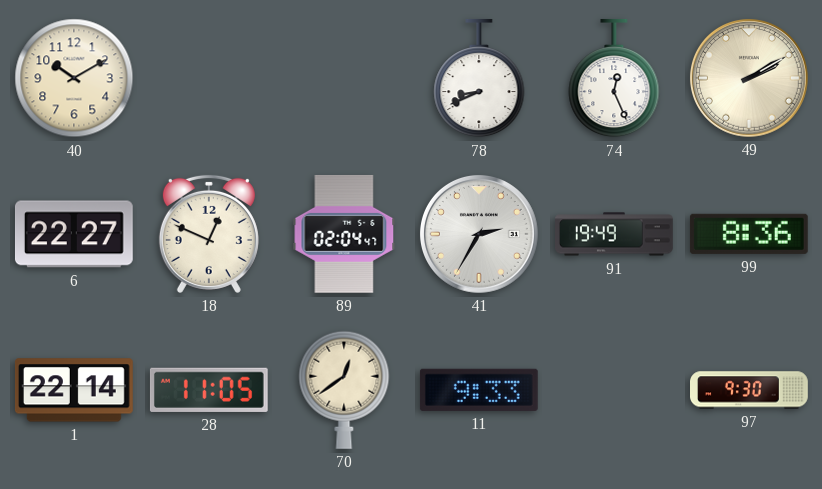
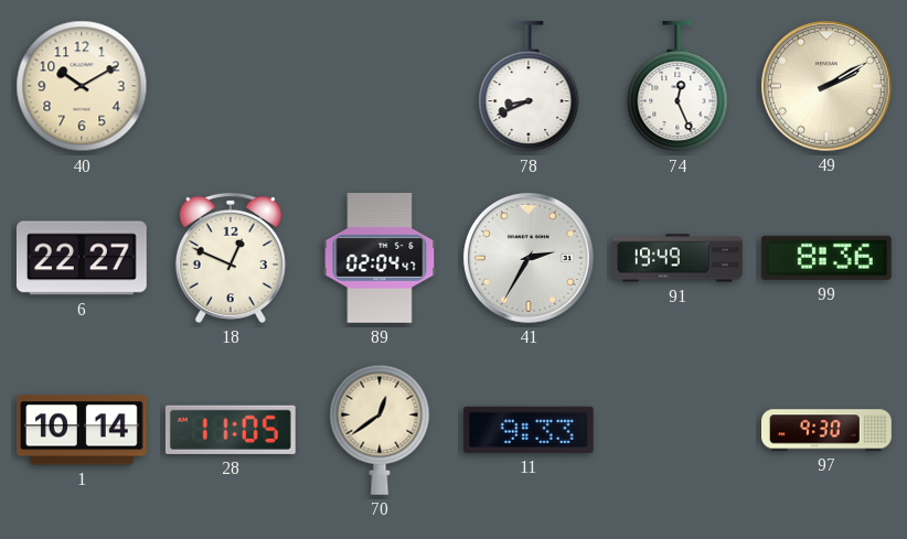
1: 22:14 -> 10:14
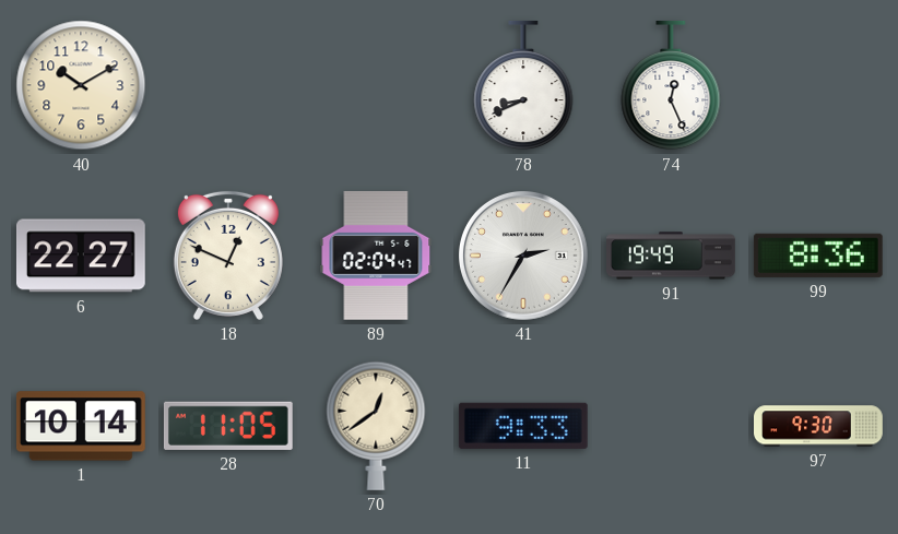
49: 2:10 -> none
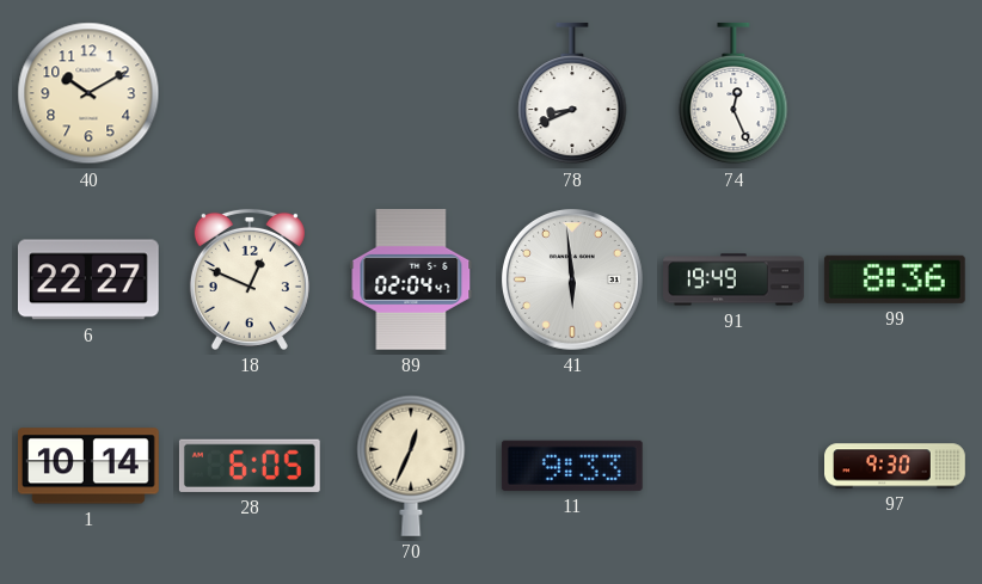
41: 2:35 -> 5:59
28: 11:05 -> 6:05
70: 12:39 -> 12:34
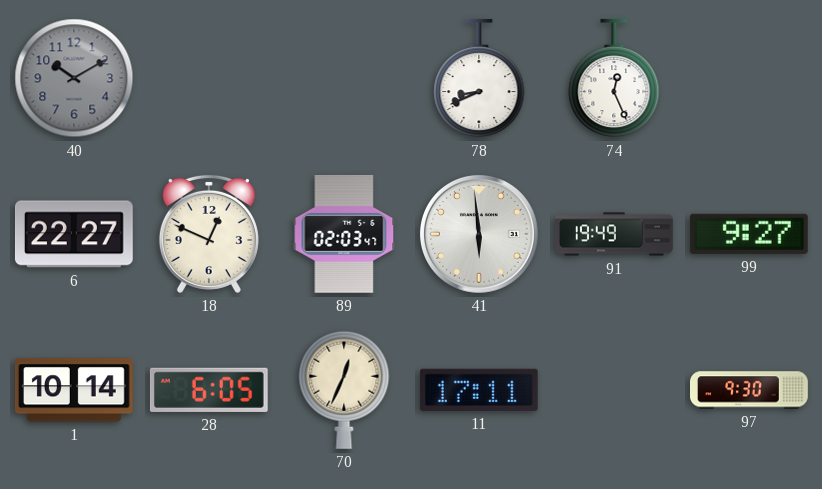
40 dial: cream -> grey
89: 02:04 -> 02:03
99: 8:36 -> 9:27
11: 9:33 -> 17:11
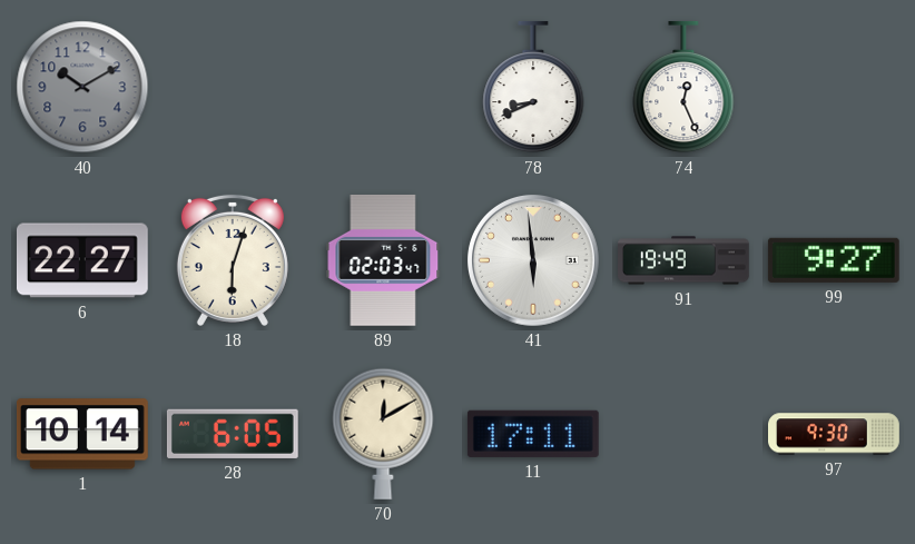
18: 12:49 -> 6:03
70: 12:34 -> 12:10
